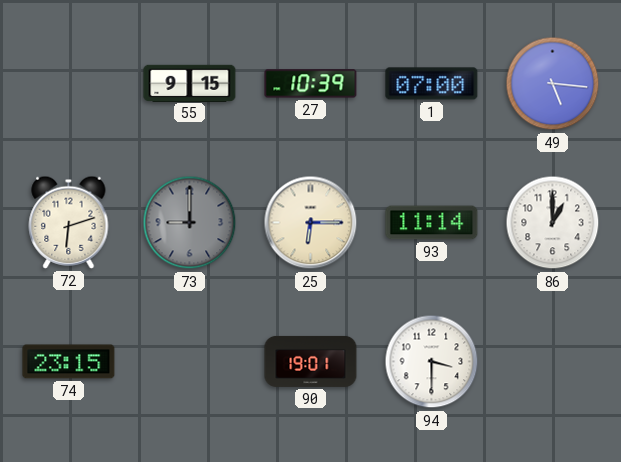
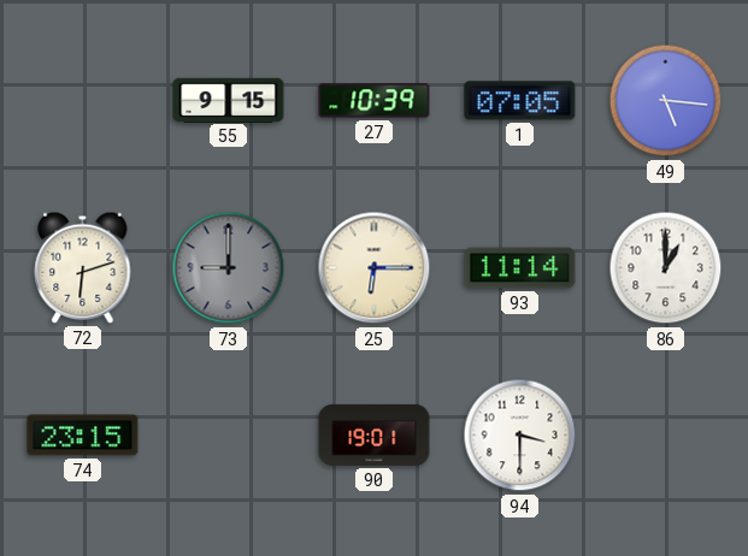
1: 07:00 -> 07:05
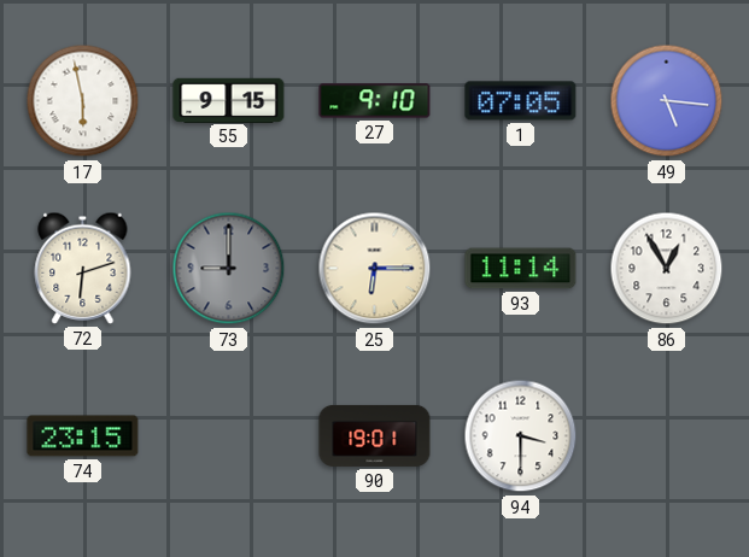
17: none -> 5:58
27: 10:39 -> 9:10
86: 1:00 -> 12:55
